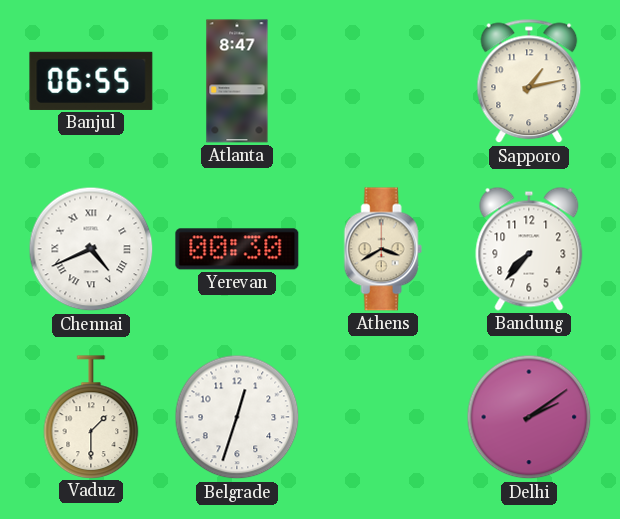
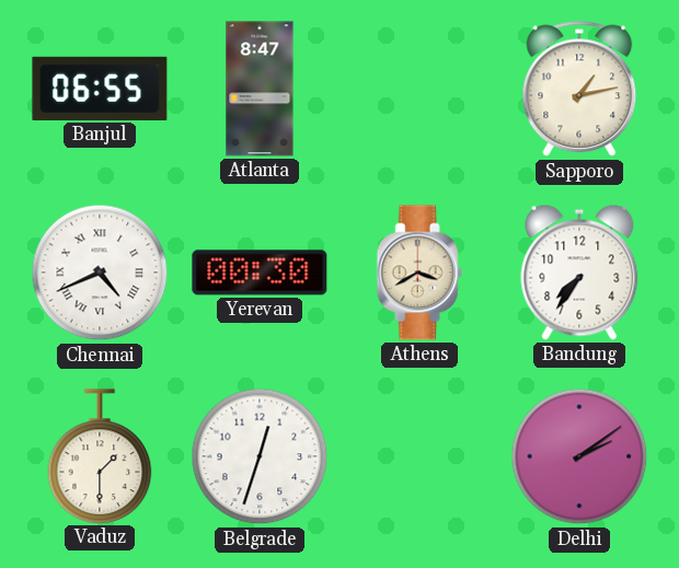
Bandung: 7:37 -> 7:36
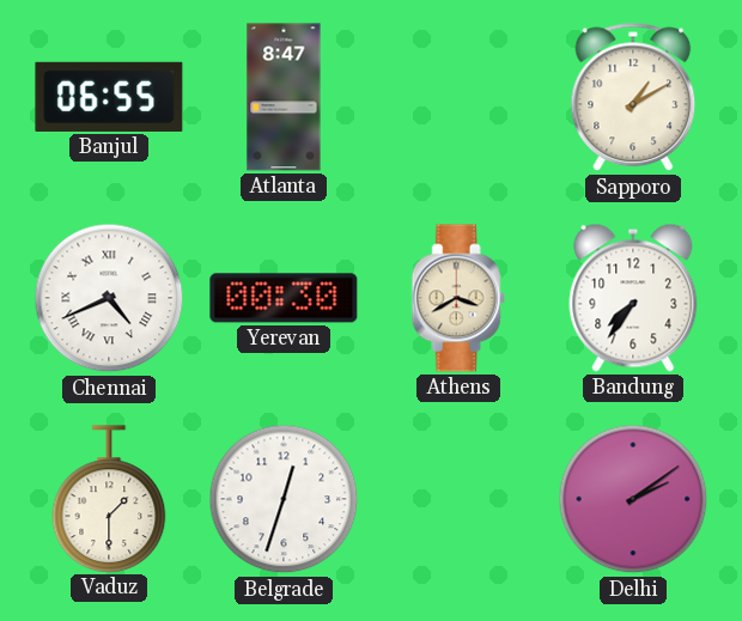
Sapporo: 1:13 -> 1:10
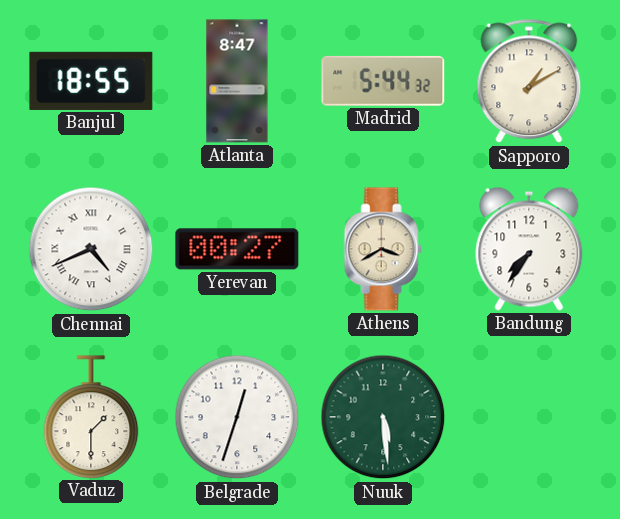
Banjul: 06:55 -> 18:55
Madrid: none -> 5:44
Yerevan: 00:30 -> 00:27
Nuuk: none -> 5:29
Delhi: 2:09 -> none
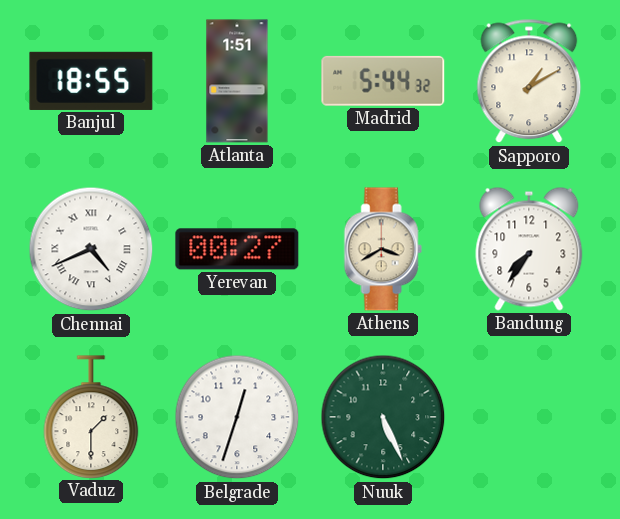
Atlanta: 8:47 -> 1:51
Nuuk: 5:29 -> 5:26
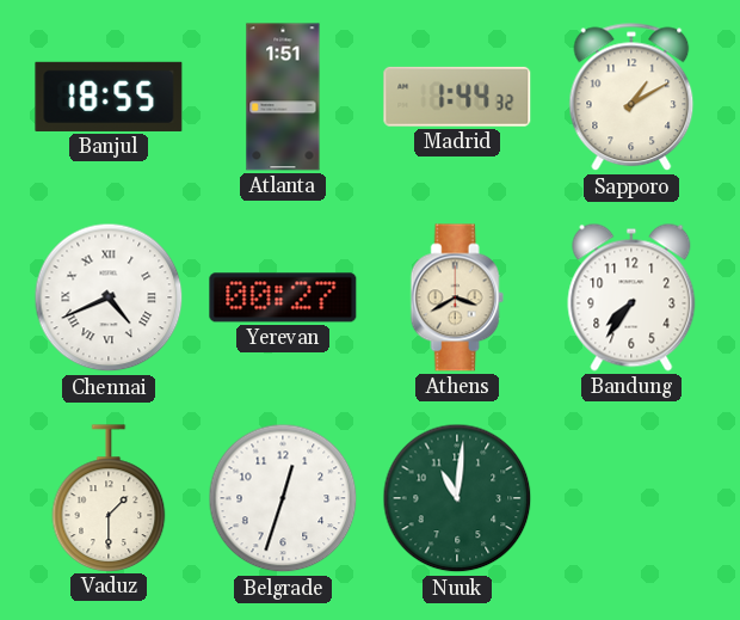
Madrid: 5:44 -> 1:44
Nuuk: 5:26 -> 11:01
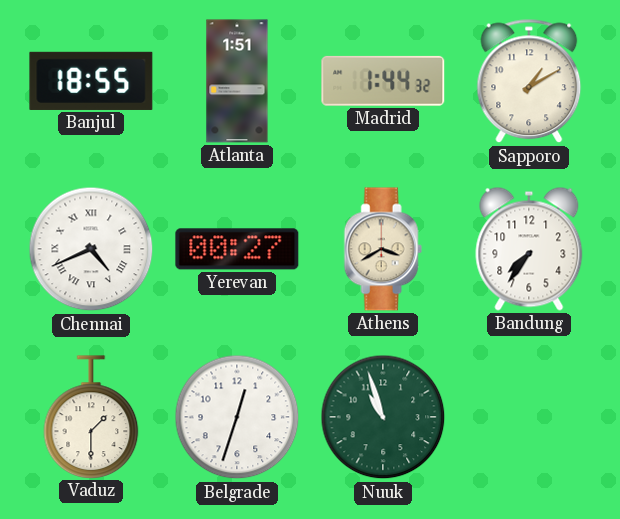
Nuuk: 11:01 -> 10:57
